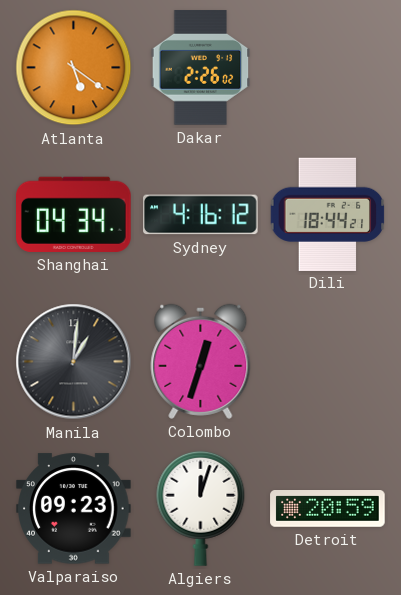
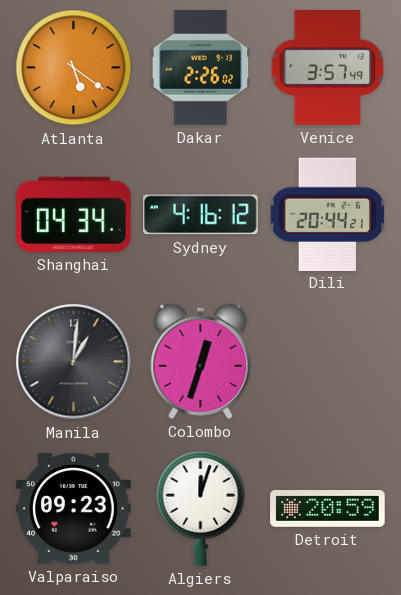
Venice: none -> 3:57
Dili: 18:44 -> 20:44
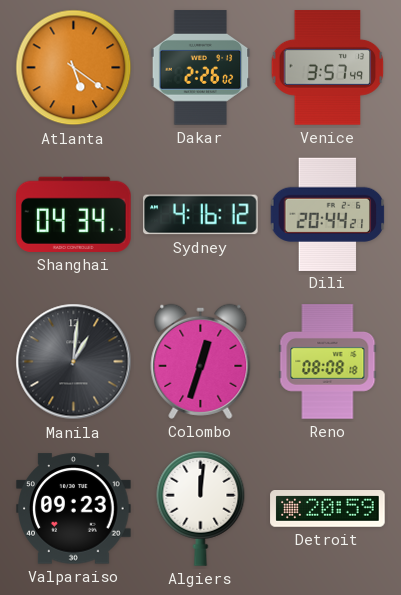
Reno: none -> 08:08
Algiers: 12:03 -> 12:01
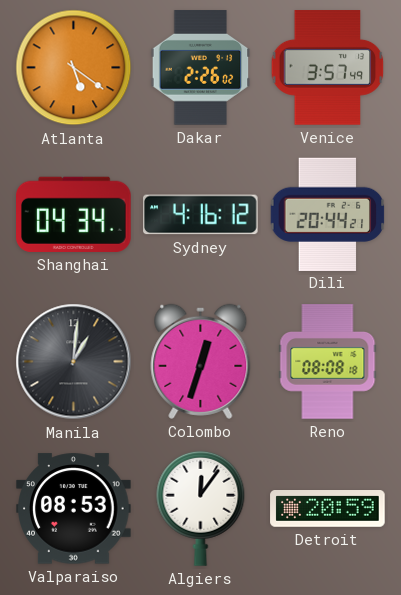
Valparaiso: 09:23 -> 08:53
Algiers: 12:01 -> 12:06
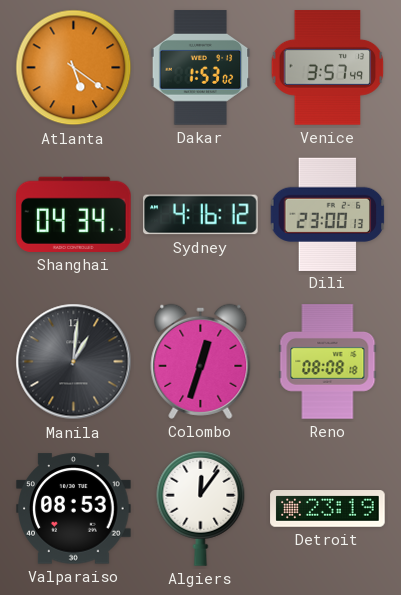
Dakar: 2:26 -> 1:53
Dili: 20:44 -> 23:00
Detroit: 20:59 -> 23:19
